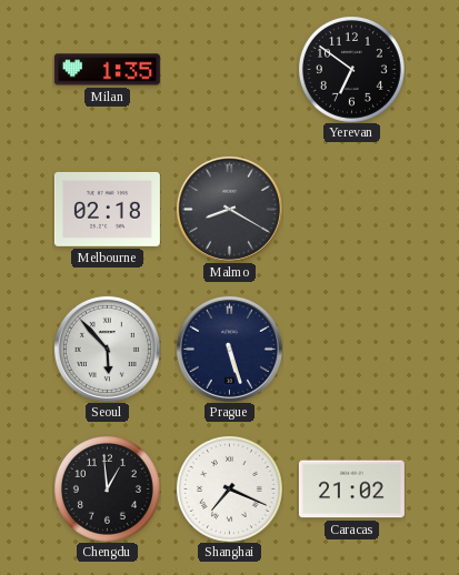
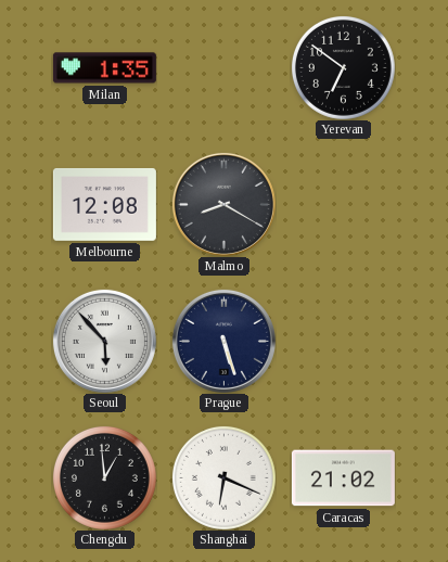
Melbourne: 02:18 -> 12:08
Shanghai: 7:19 -> 6:19
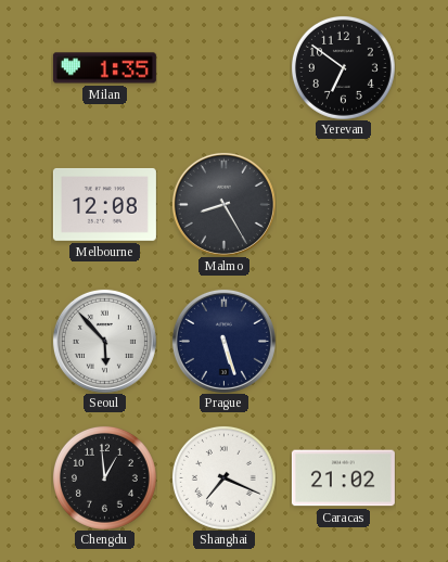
Malmo: 8:20 -> 8:25
Shanghai: 6:19 -> 7:19
